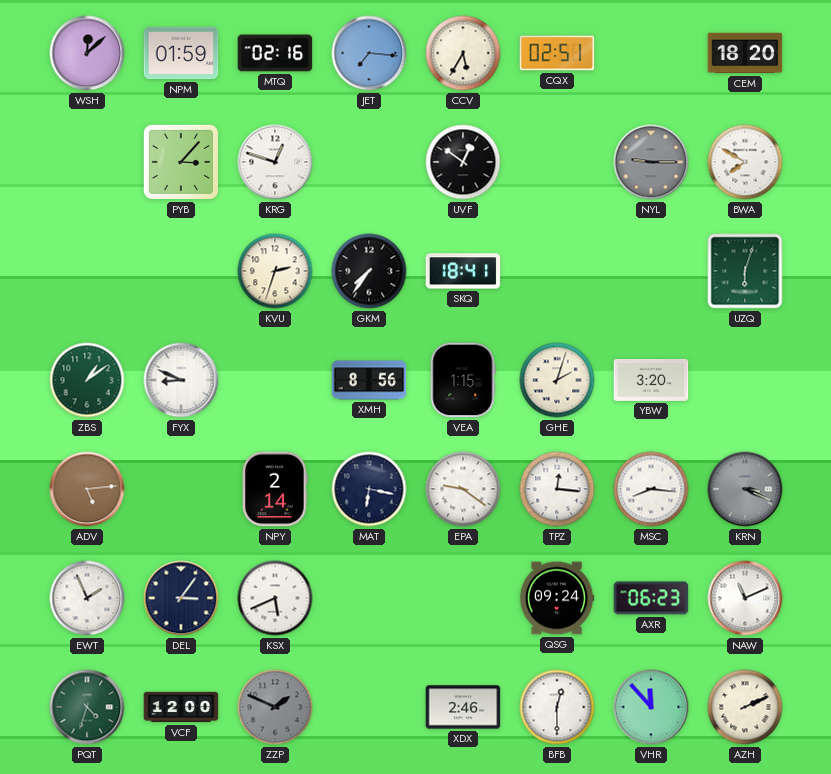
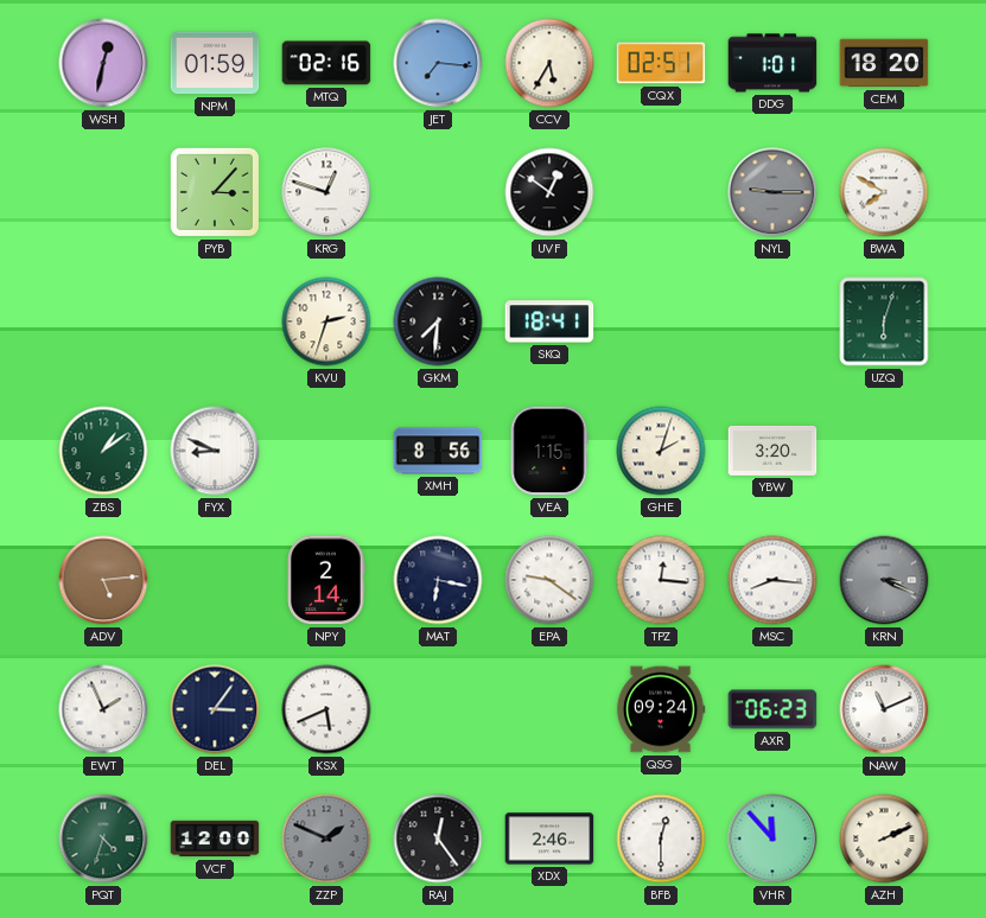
WSH: 12:08 -> 12:32
DDG: none -> 1:01
GKM: 7:36 -> 7:31
RAJ: none -> 12:24
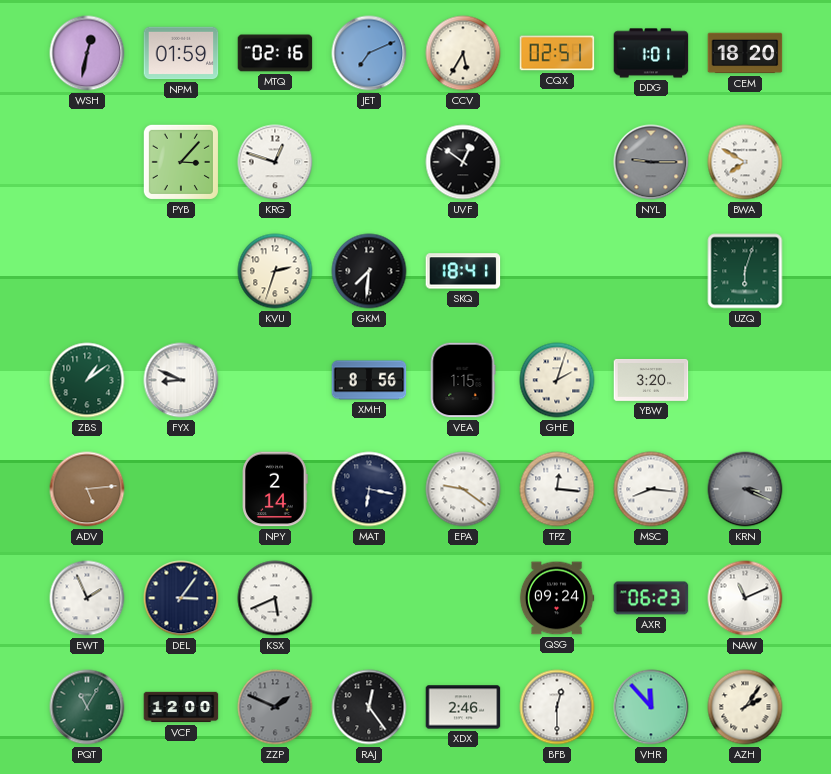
JET: 7:16 -> 7:11
PQT: 4:33 -> 11:05
AZH: 2:11 -> 2:06
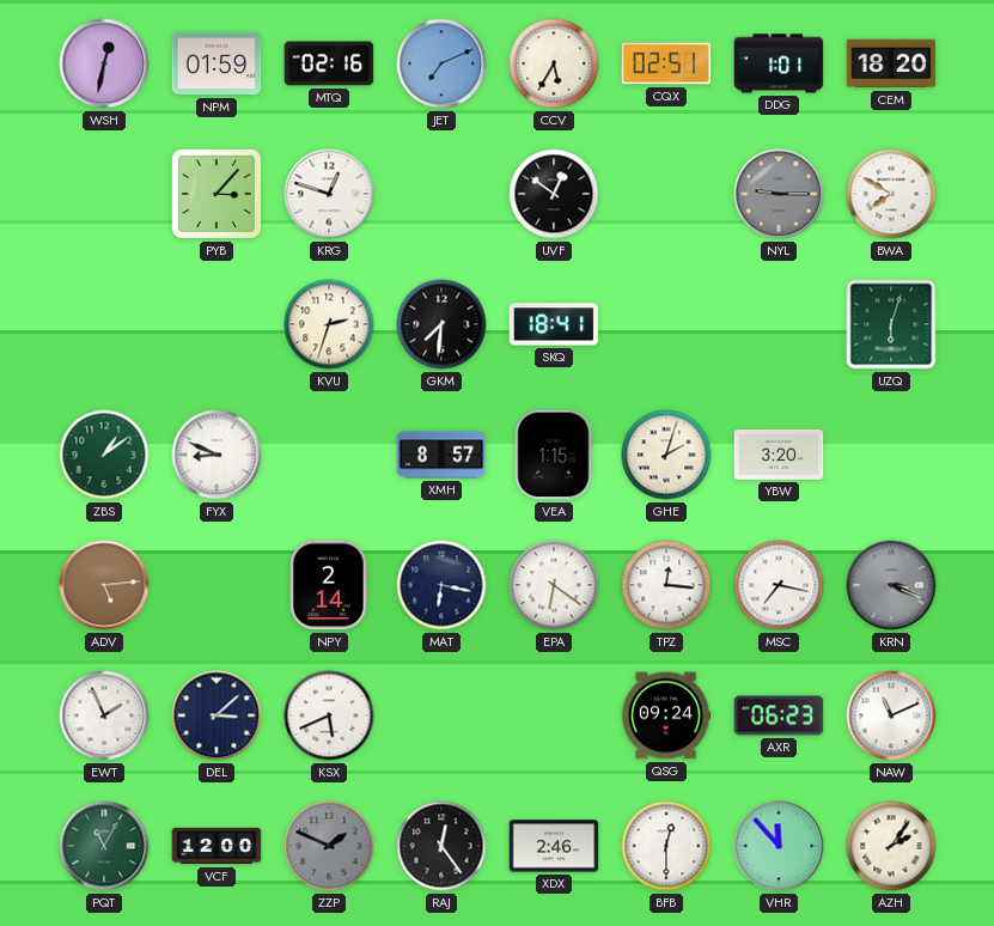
XMH: 8:56 -> 8:57
EPA: 9:21 -> 6:21
MSC: 8:16 -> 7:17
DEL: 3:06 -> 3:08
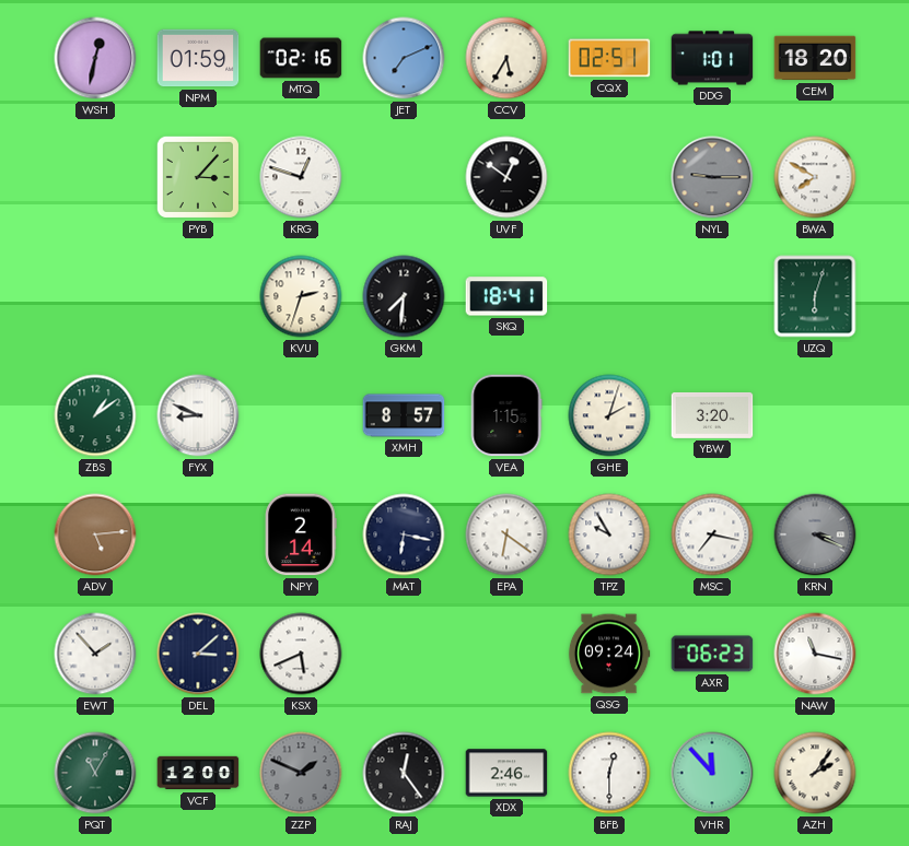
TPZ: 12:16 -> 9:55
EWT: 1:56 -> 1:53
NAW: 11:11 -> 11:17
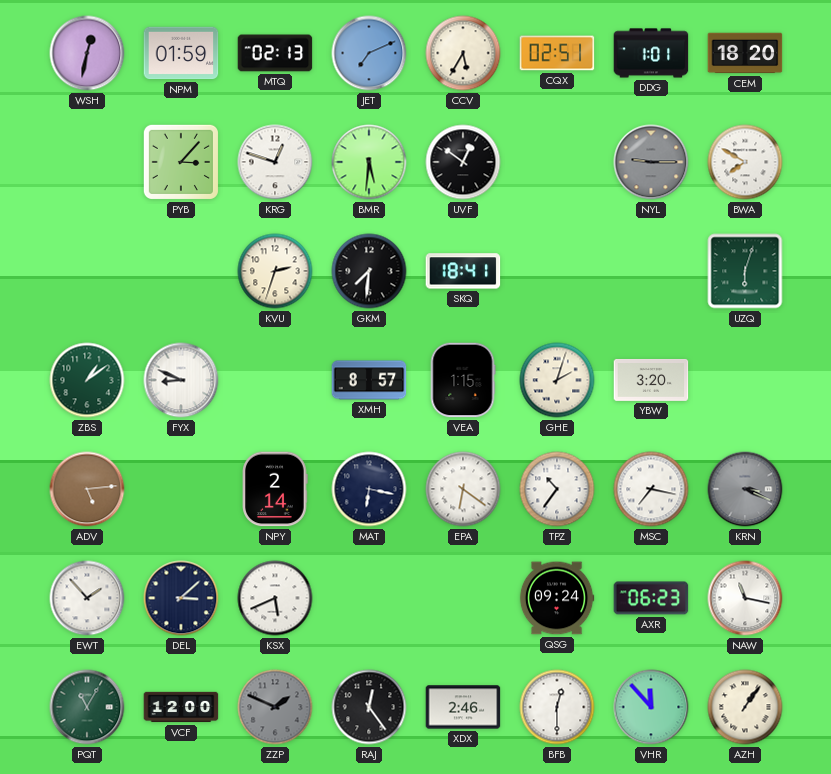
MTQ: 02:16 -> 02:13
BMR: none -> 5:31
TPZ: 9:55 -> 10:36
AZH: 2:06 -> 1:06
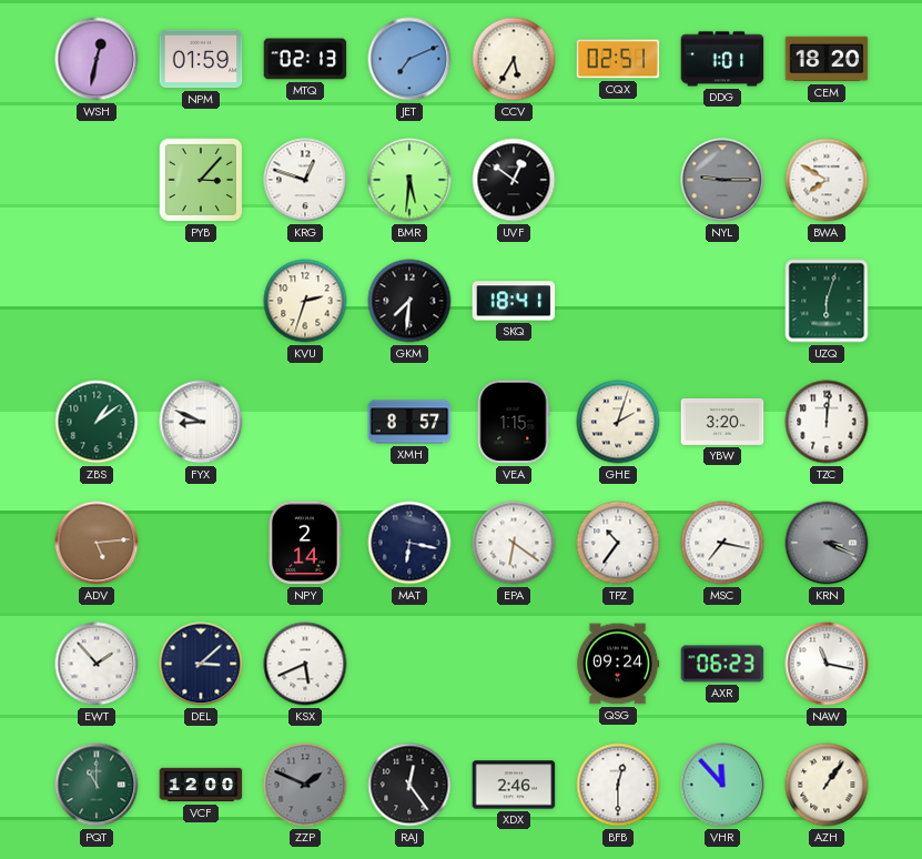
TZC: none -> 12:01
PQT: 11:05 -> 11:00
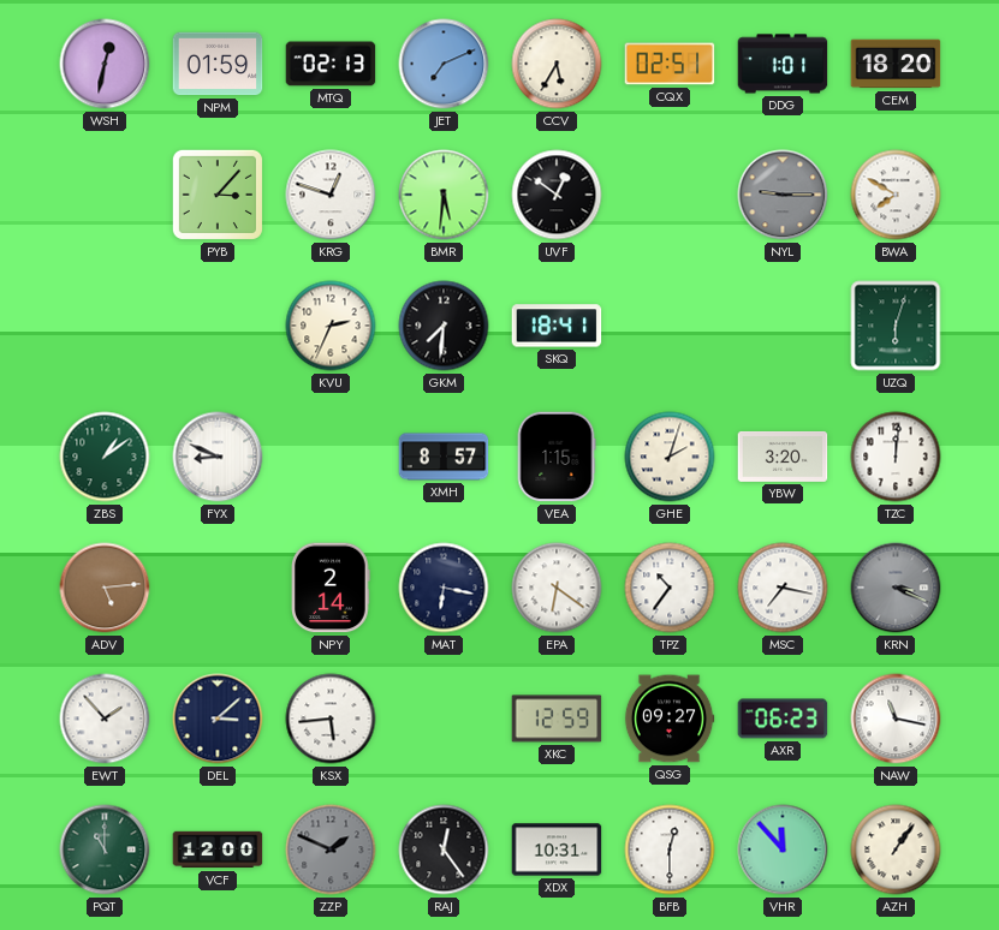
KVU: 2:33 -> 2:34
KSX: 5:41 -> 5:44
XKC: none -> 12:59
QSG: 09:24 -> 09:27
XDX: 2:46 -> 10:31
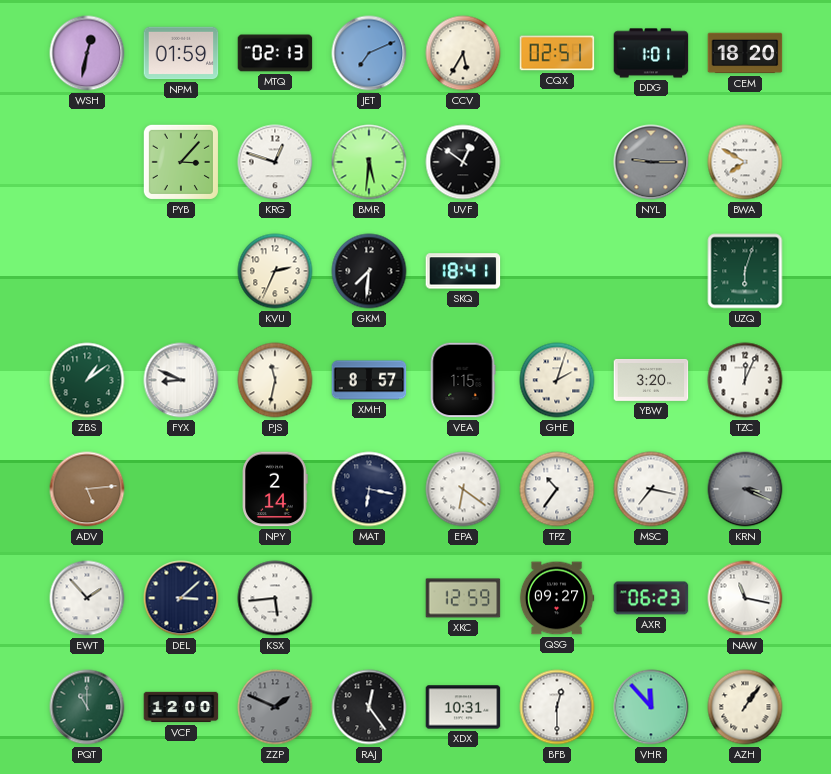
PJS: none -> 11:32
TZC: 12:01 -> 12:04
